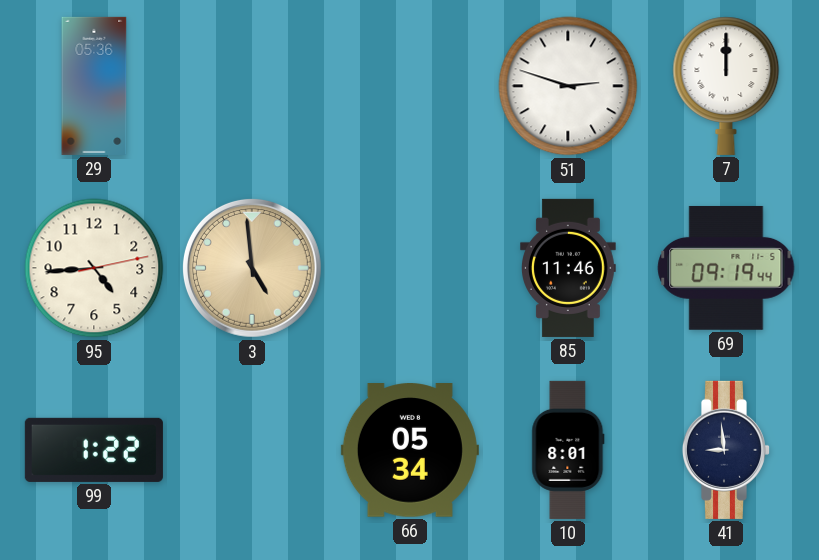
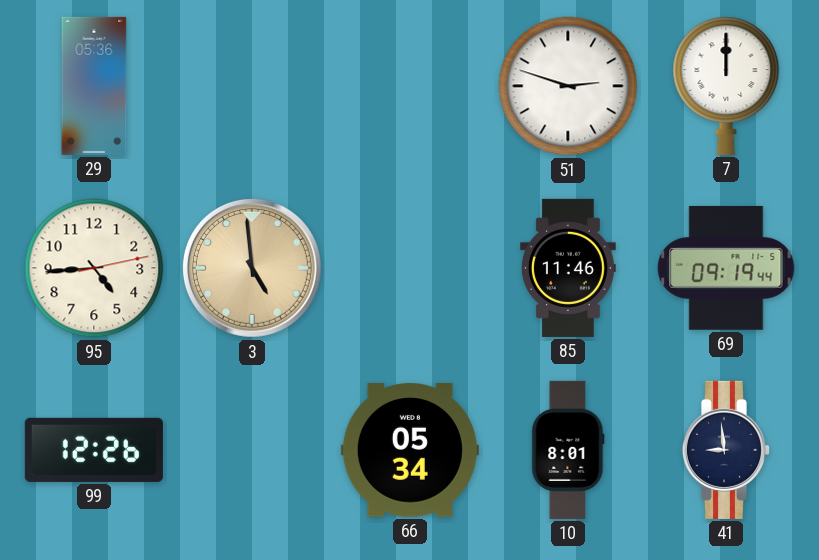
99: 1:22 -> 12:26
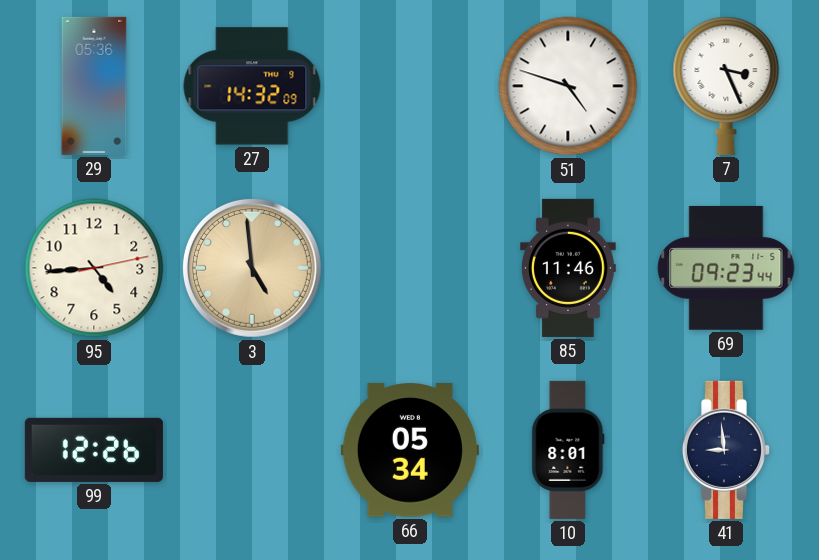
27: none -> 14:32
51: 2:48 -> 4:48
7: 12:00 -> 3:26
69: 09:19 -> 09:23
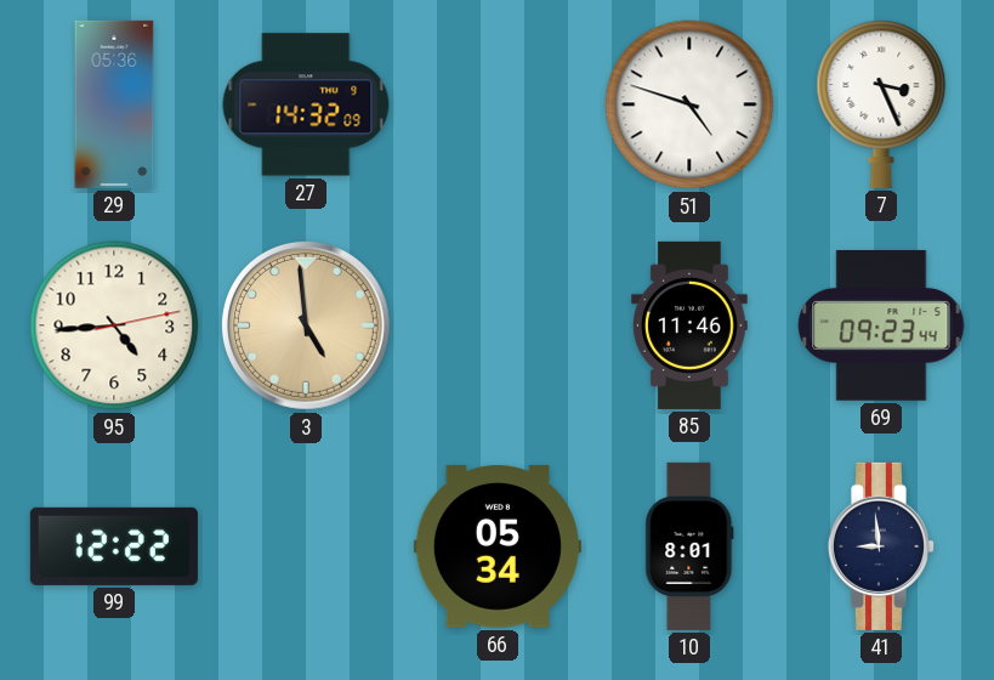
99: 12:26 -> 12:22
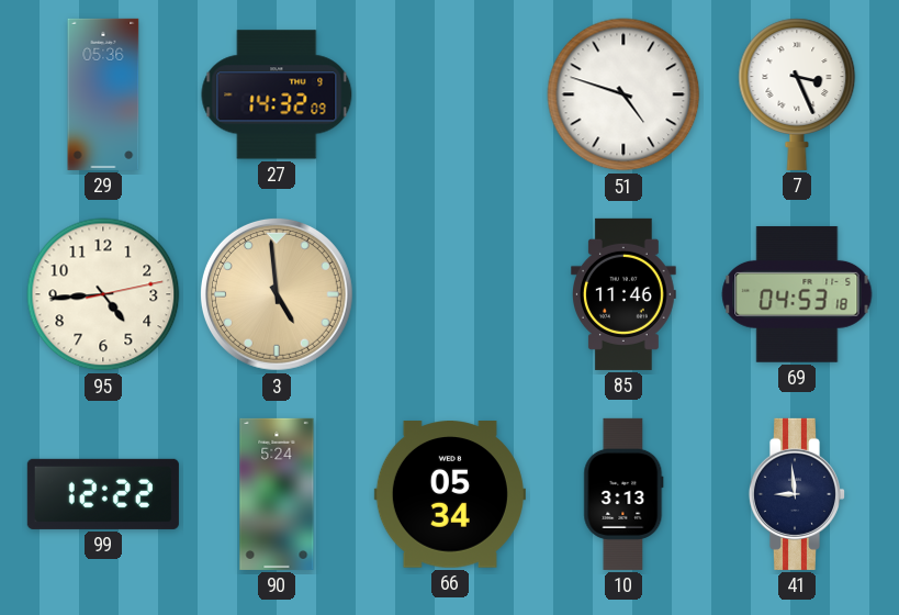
69: 09:23 -> 04:53
90: none -> 5:24
10: 8:01 -> 3:13
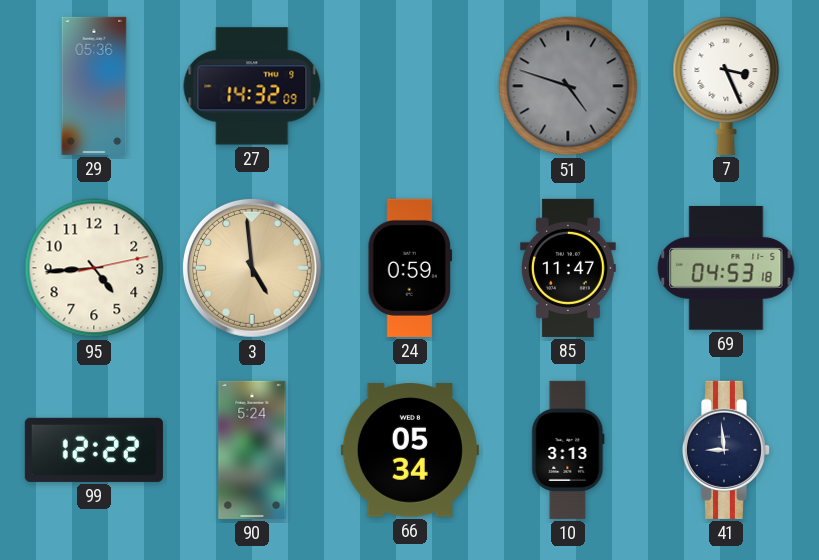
51 dial: white -> grey
24: none -> 0:59
85: 11:46 -> 11:47
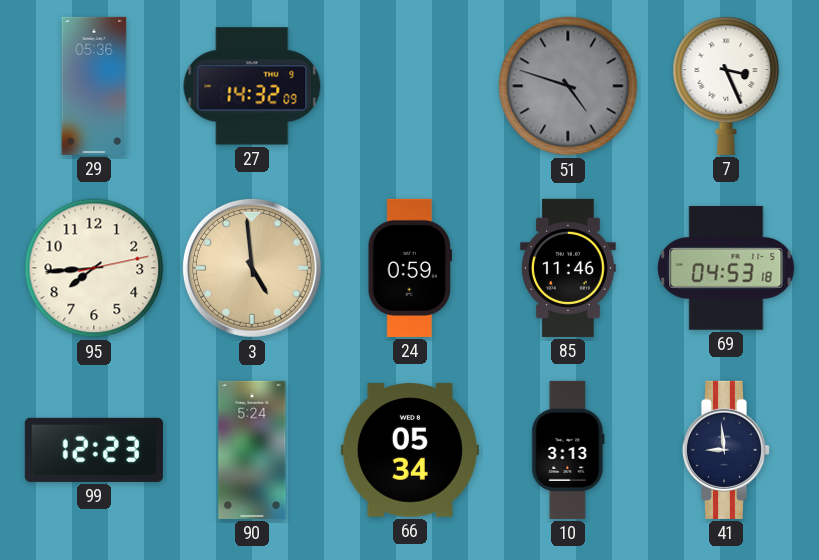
95: 4:44 -> 7:44
85: 11:47 -> 11:46
99: 12:22 -> 12:23
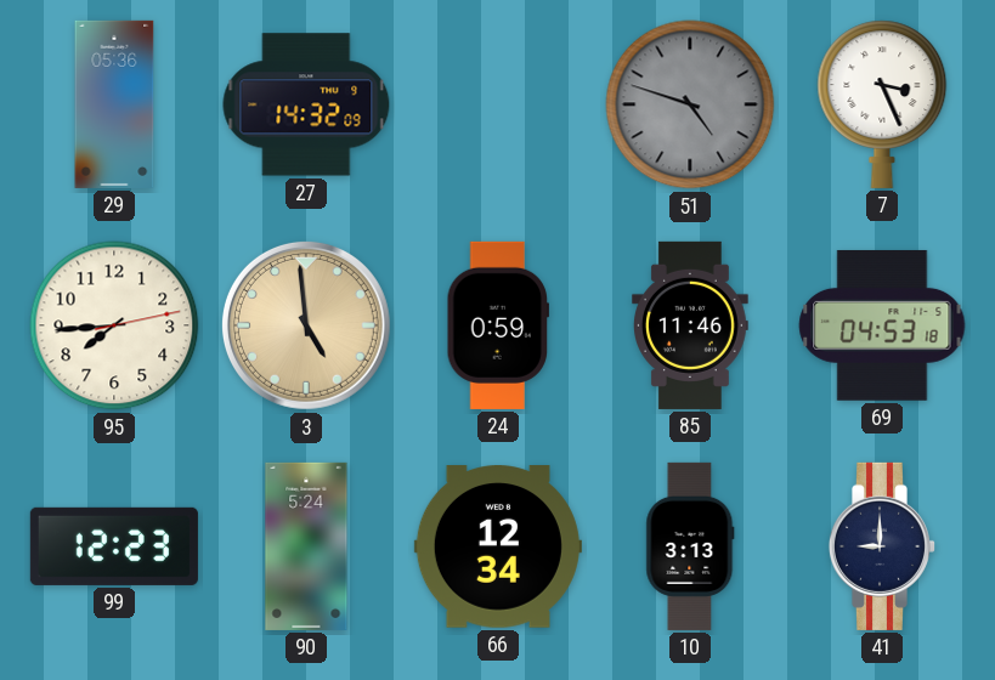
66: 05:34 -> 12:34
41: 8:59 -> 9:00
